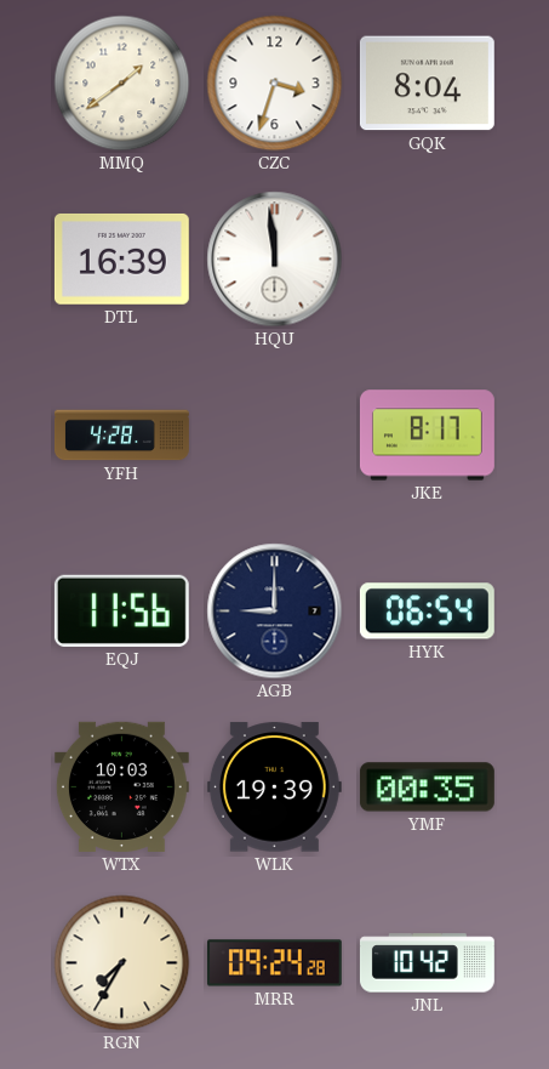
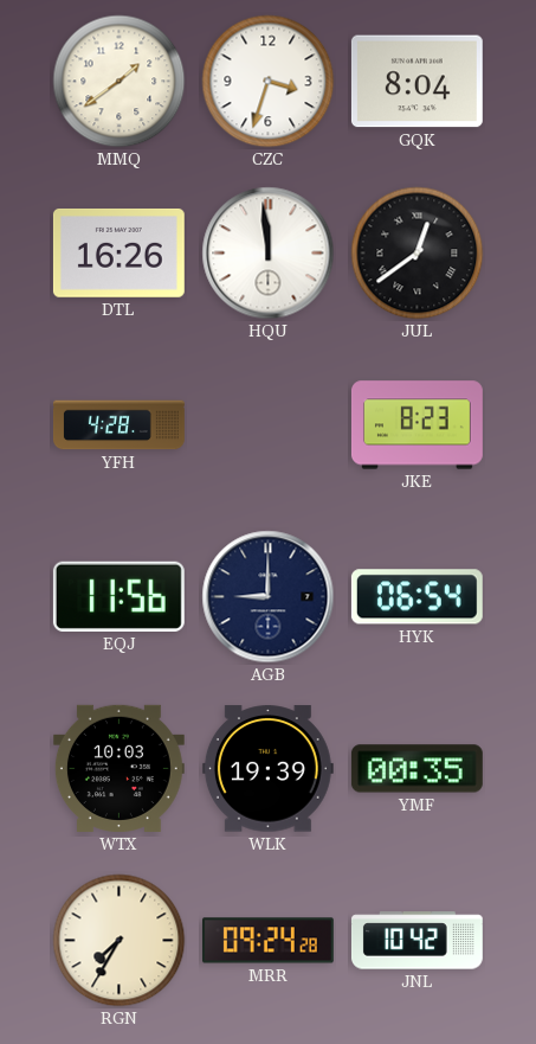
DTL: 16:39 -> 16:26
JUL: none -> 12:39
JKE: 8:17 -> 8:23
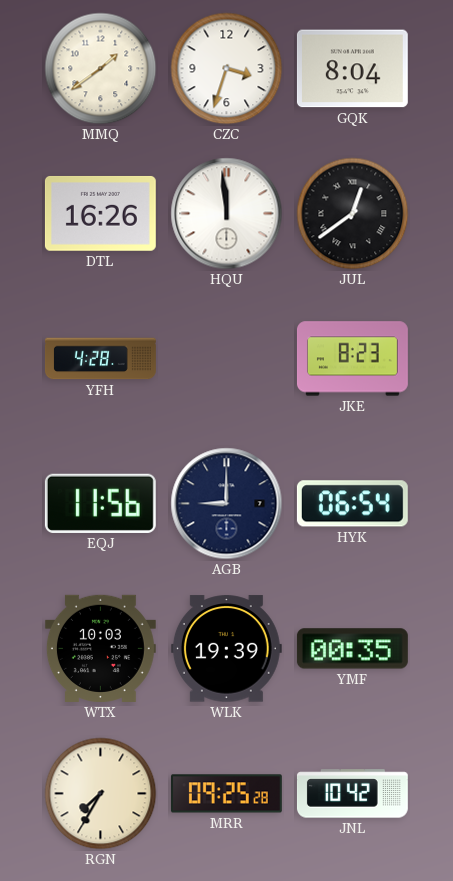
MRR: 09:24 -> 09:25
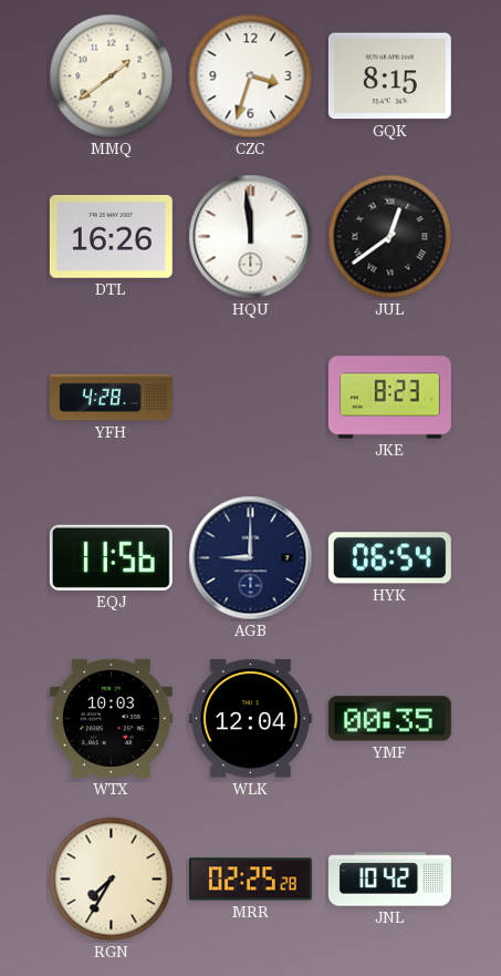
GQK: 8:04 -> 8:15
WLK: 19:39 -> 12:04
MRR: 09:25 -> 02:25
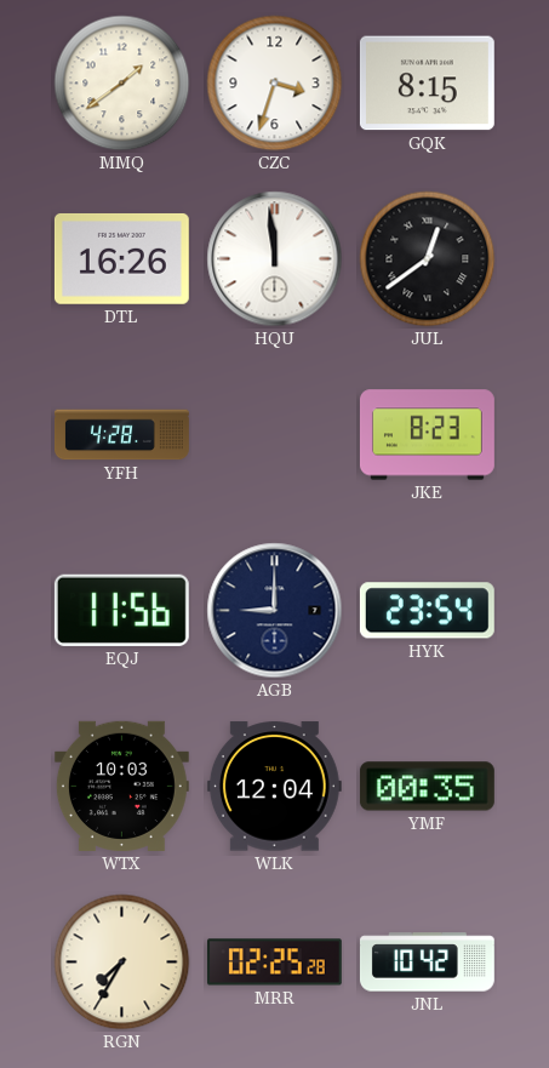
HYK: 06:54 -> 23:54
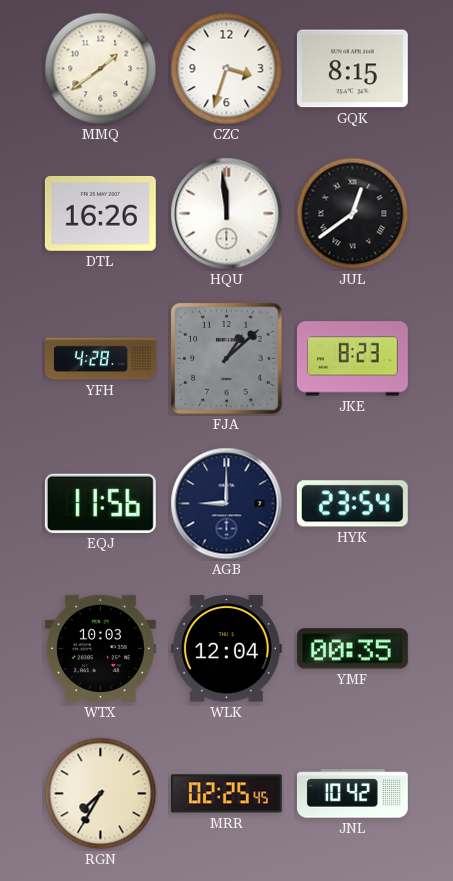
FJA: none -> 1:08
MRR: 02:25:28 -> 02:25:45
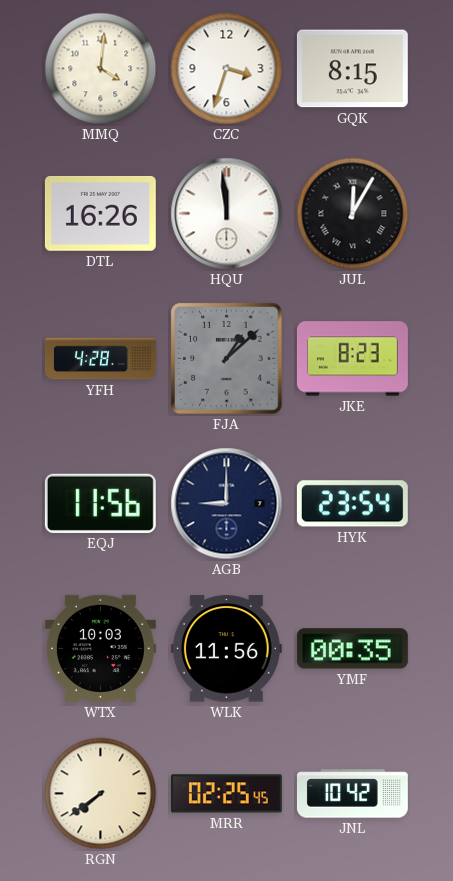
MMQ: 1:39 -> 4:01
JUL: 12:39 -> 12:05
WLK: 12:04 -> 11:56
RGN: 7:35 -> 7:39
